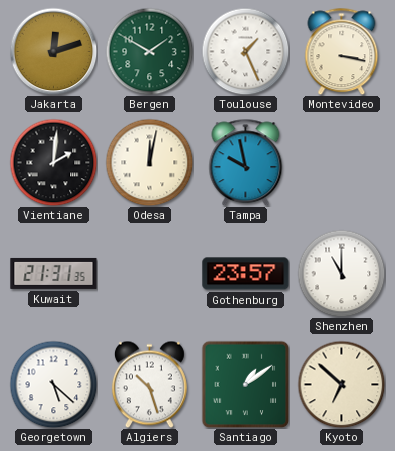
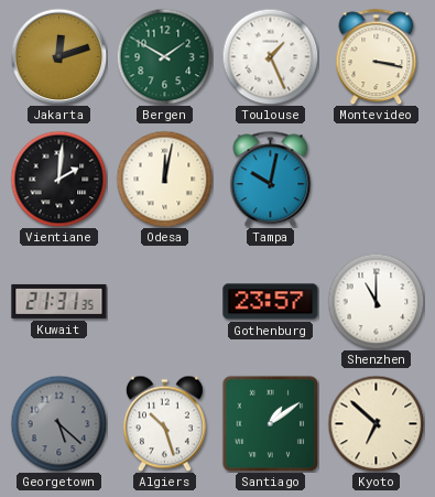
Tampa: 9:58 -> 10:02
Georgetown dial: white -> grey
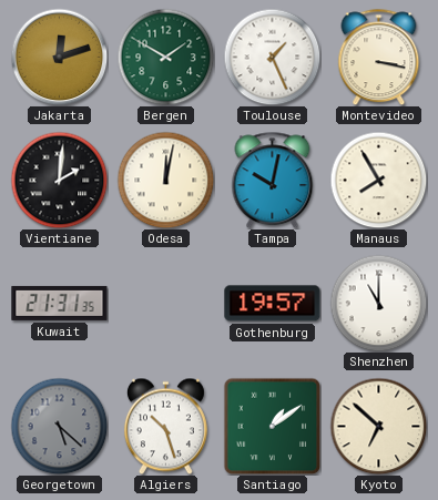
Manaus: none -> 7:55
Gothenburg: 23:57 -> 19:57
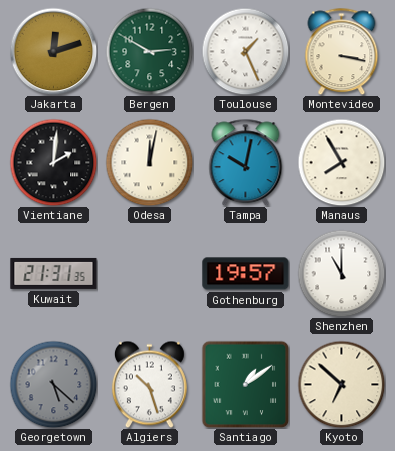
Bergen: 1:50 -> 2:50
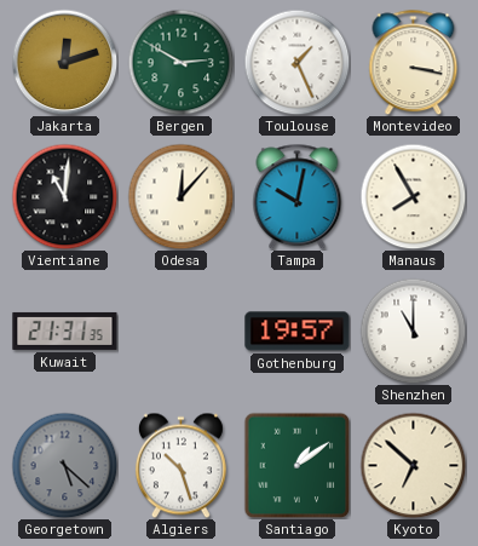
Vientiane: 2:01 -> 11:01
Odesa: 12:02 -> 12:07
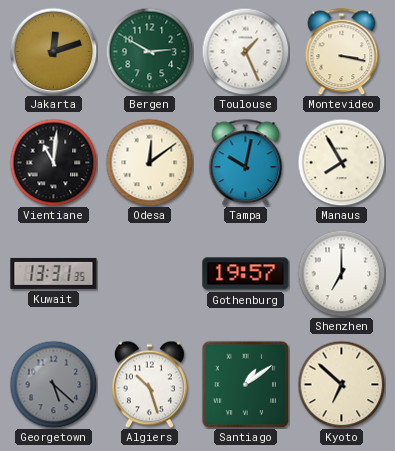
Odesa: 12:07 -> 12:09
Kuwait: 21:31 -> 13:31
Shenzhen: 11:00 -> 7:00
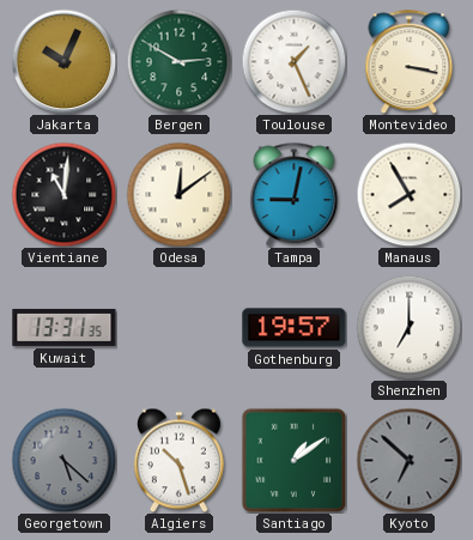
Jakarta: 12:12 -> 10:04
Tampa: 10:02 -> 9:02
Kyoto dial: cream -> grey
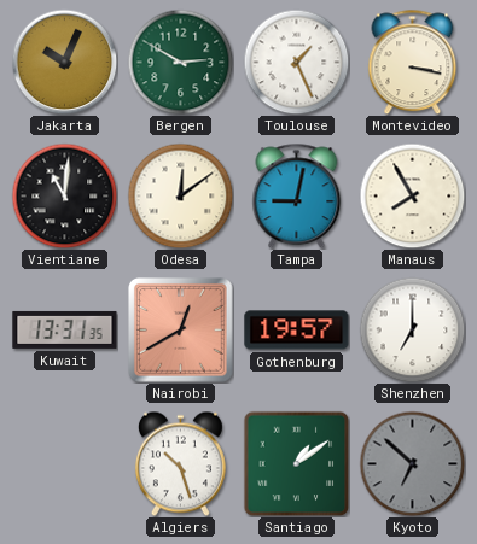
Nairobi: none -> 12:40
Georgetown: 5:22 -> none
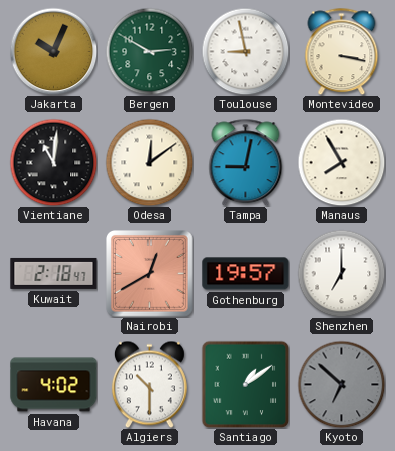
Toulouse: 1:26 -> 8:58
Kuwait: 13:31 -> 2:18
Havana: none -> 4:02
Algiers: 10:27 -> 10:30
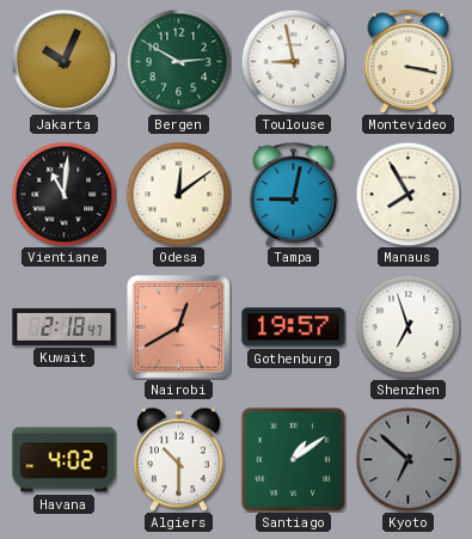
Shenzhen: 7:00 -> 6:57
